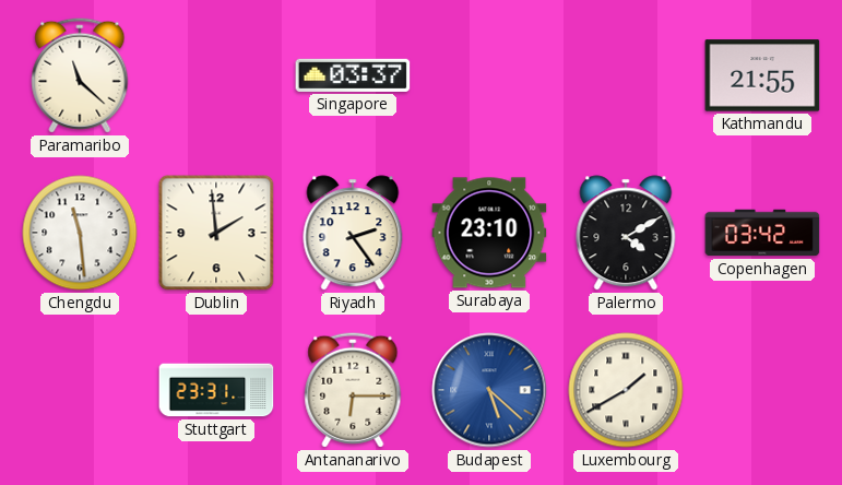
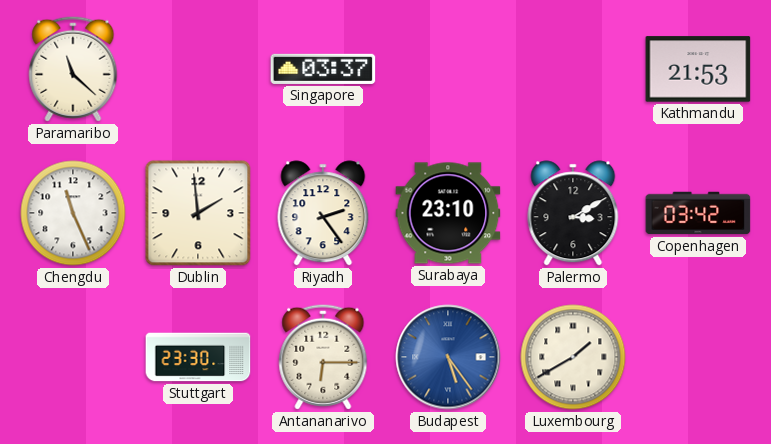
Kathmandu: 21:55 -> 21:53
Chengdu: 11:29 -> 11:26
Palermo: 4:10 -> 3:10
Stuttgart: 23:31 -> 23:30
Budapest: 5:22 -> 5:24
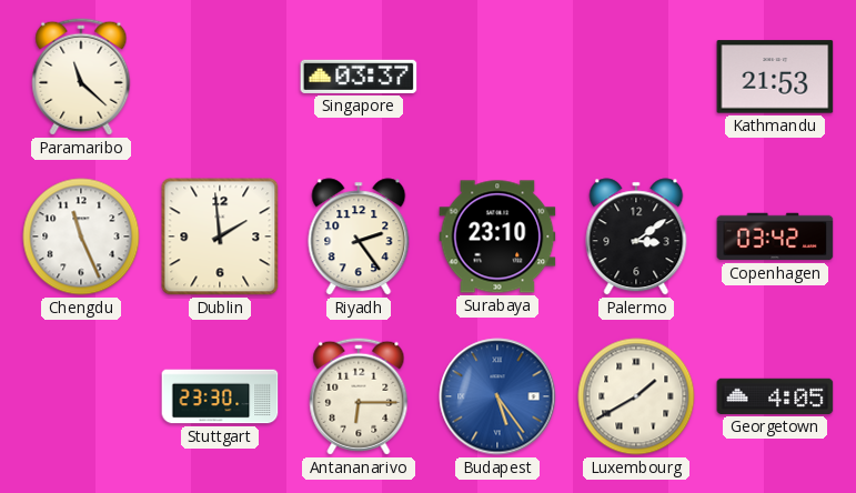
Palermo: 3:10 -> 3:09
Georgetown: none -> 4:05
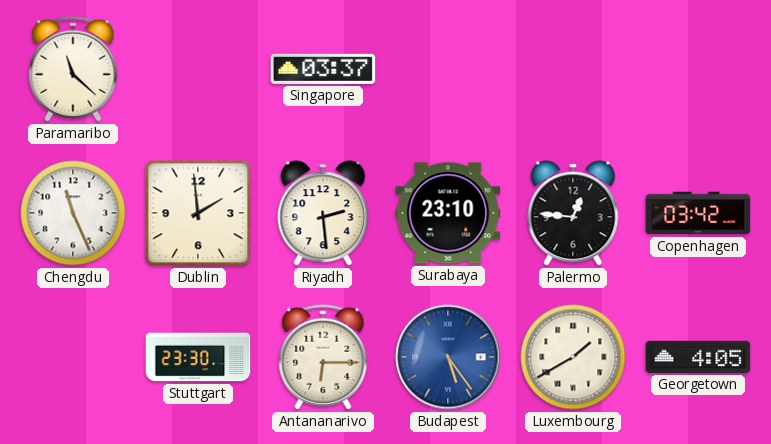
Kathmandu: 21:53 -> none
Riyadh: 2:24 -> 2:29
Palermo: 3:09 -> 12:46
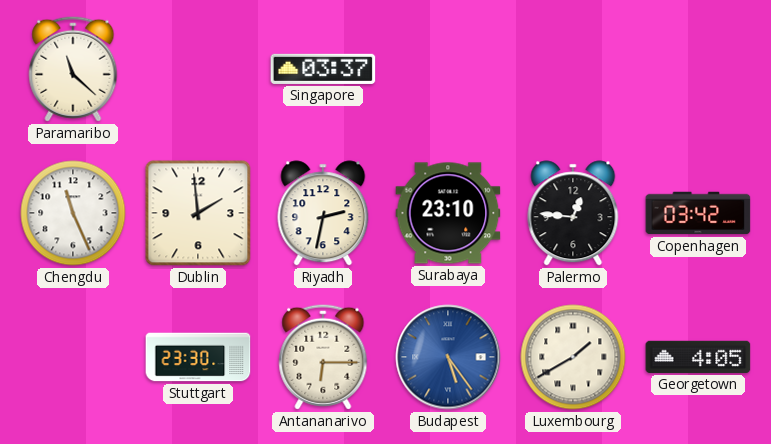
Riyadh: 2:29 -> 2:32
